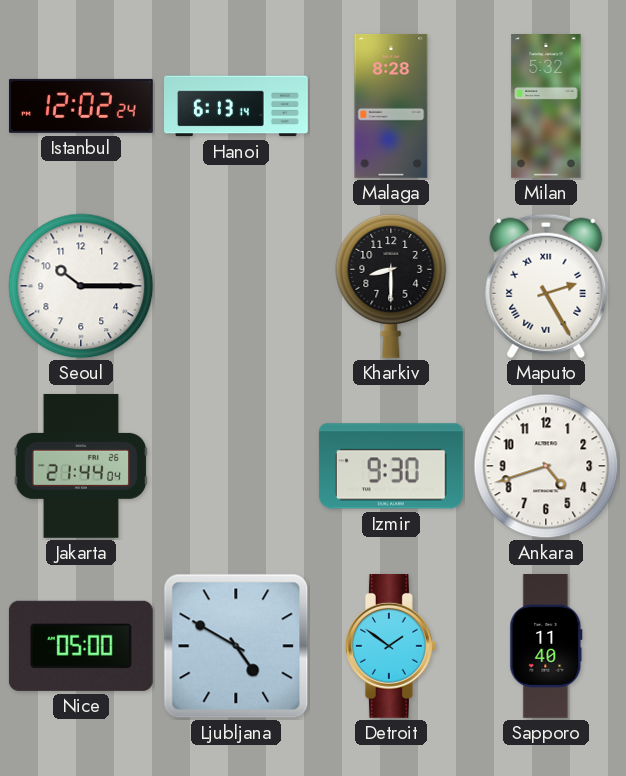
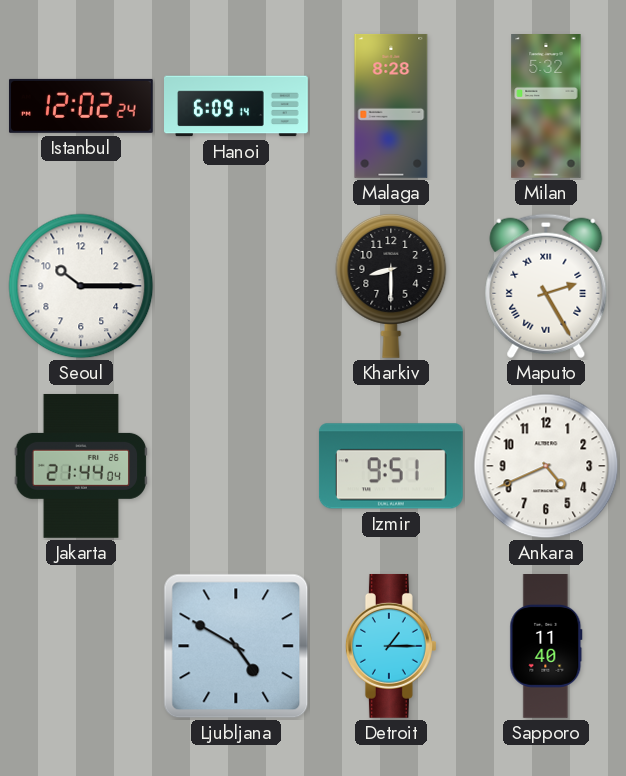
Hanoi: 6:13 -> 6:09
Izmir: 9:30 -> 9:51
Ankara: 4:42 -> 4:41
Nice: 05:00 -> none
Detroit: 1:51 -> 1:15
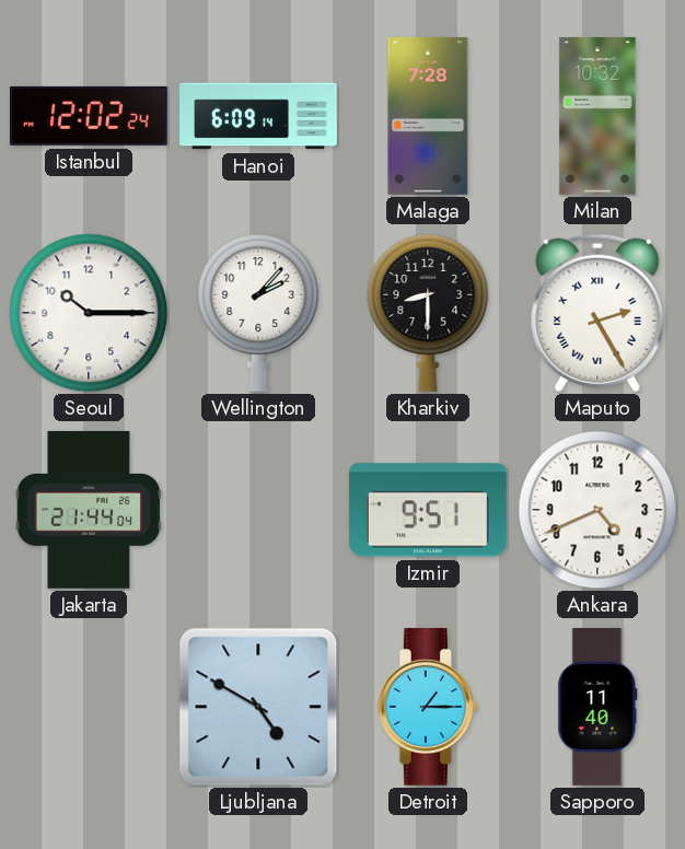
Malaga: 8:28 -> 7:28
Milan: 5:32 -> 10:32
Wellington: none -> 2:07
